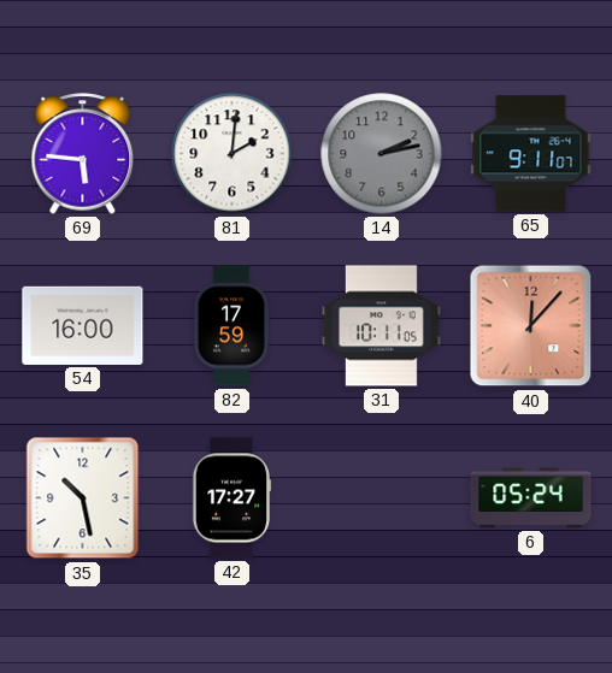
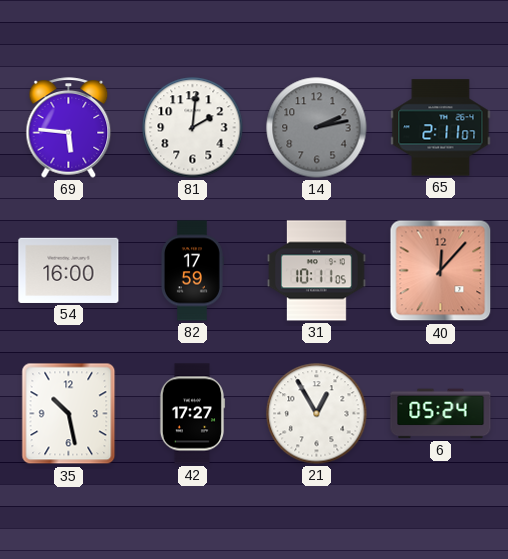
65: 9:11 -> 2:11
21: none -> 12:55
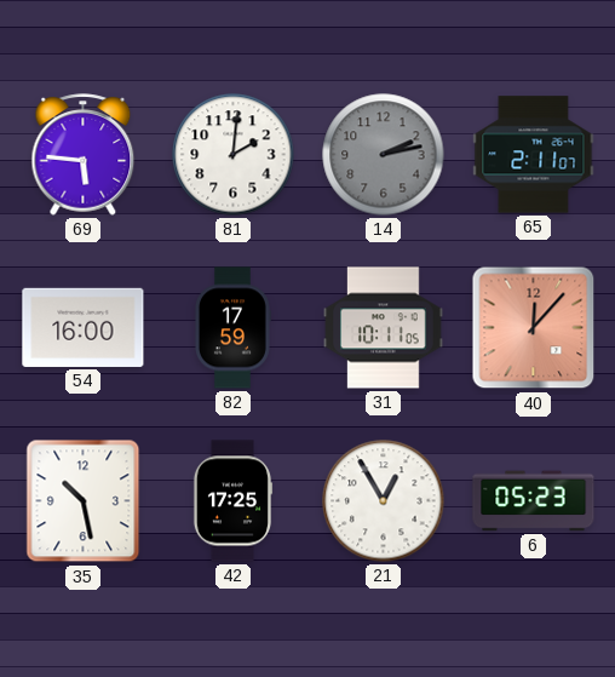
42: 17:27 -> 17:25
6: 05:24 -> 05:23
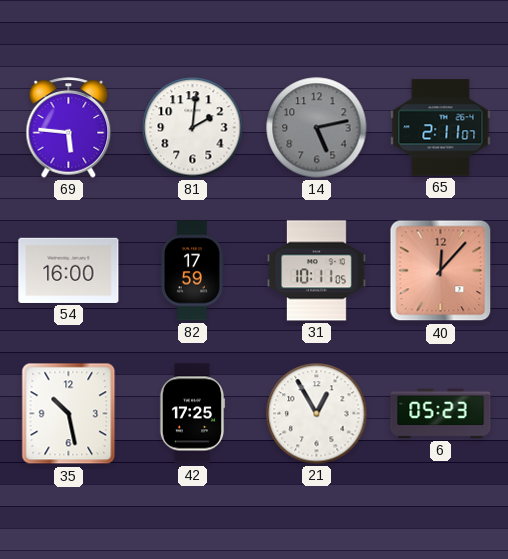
14: 2:13 -> 5:13
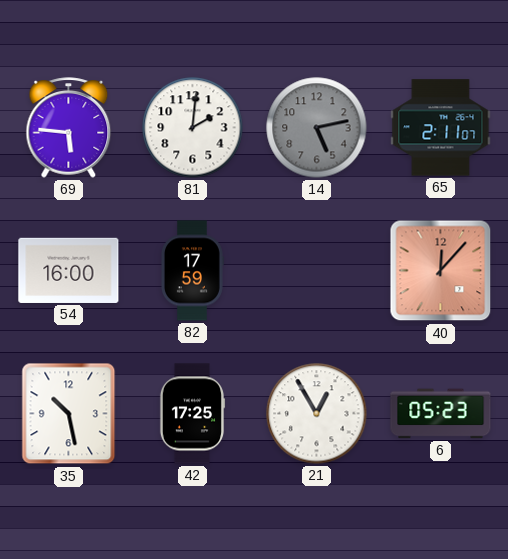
31: 10:11 -> none
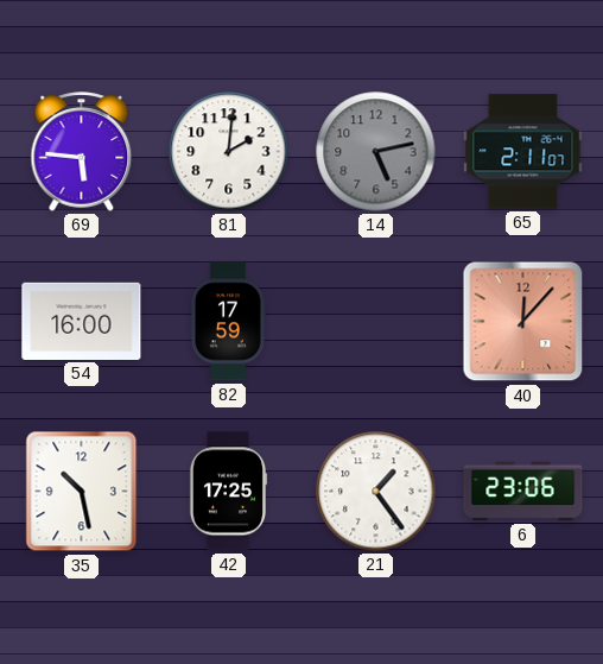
21: 12:55 -> 1:24
6: 05:23 -> 23:06
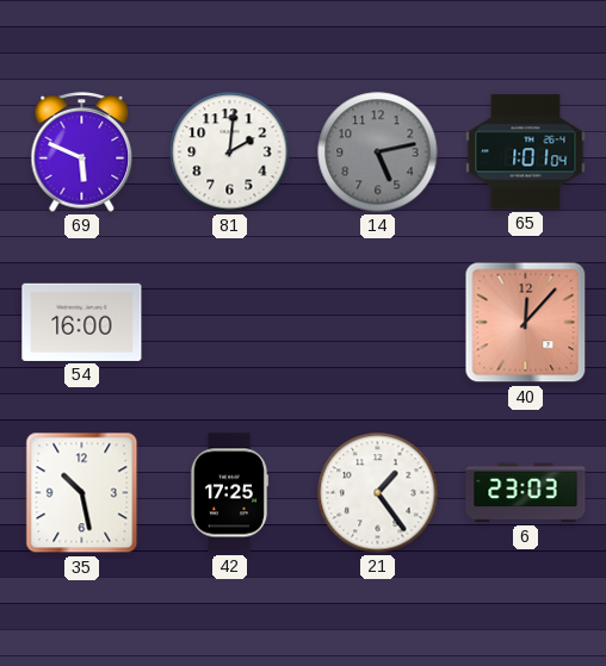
69: 5:46 -> 5:49
65: 2:11 -> 1:01
82: 17:59 -> none
6: 23:06 -> 23:03
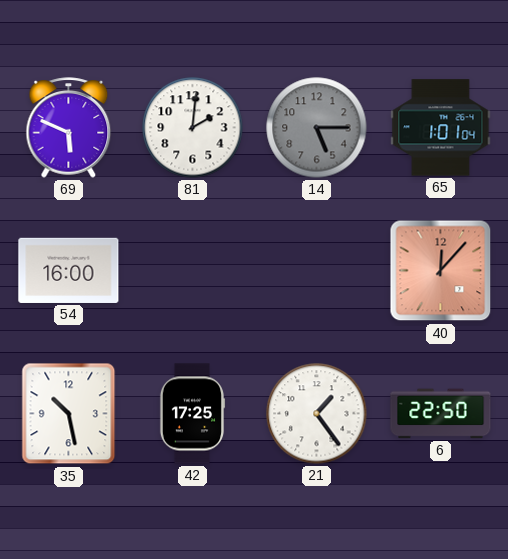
14: 5:13 -> 5:15
6: 23:03 -> 22:50
